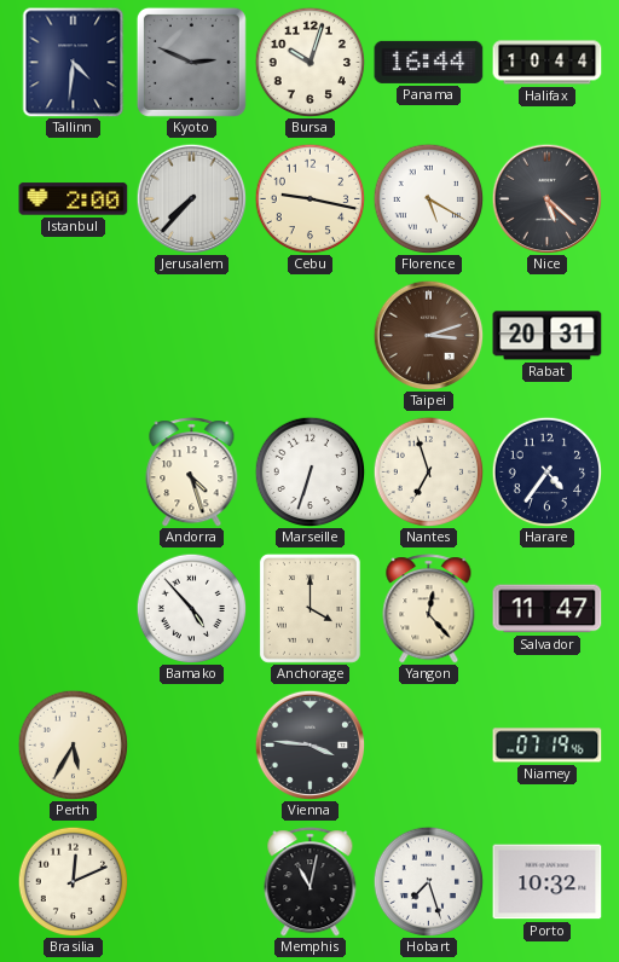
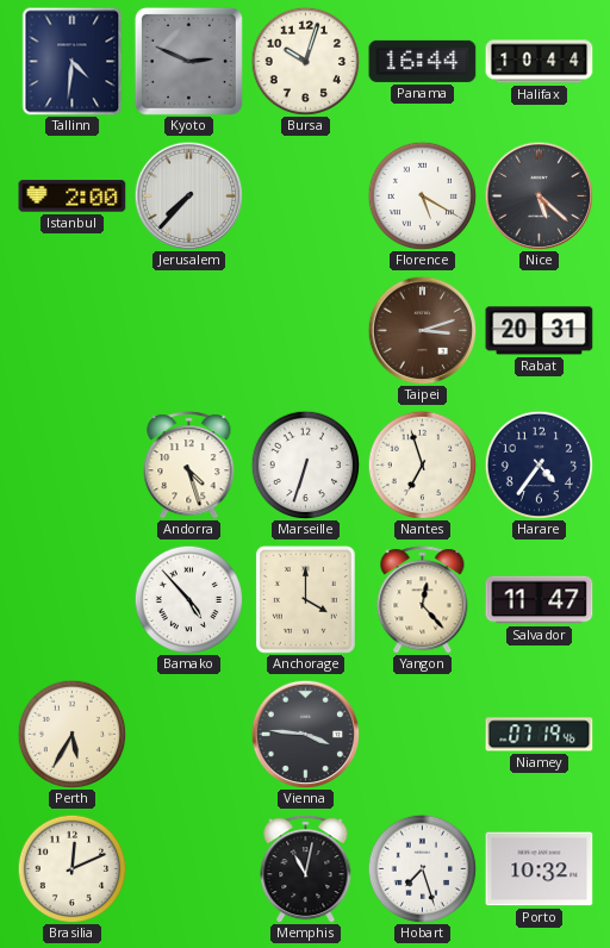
Cebu: 9:17 -> none
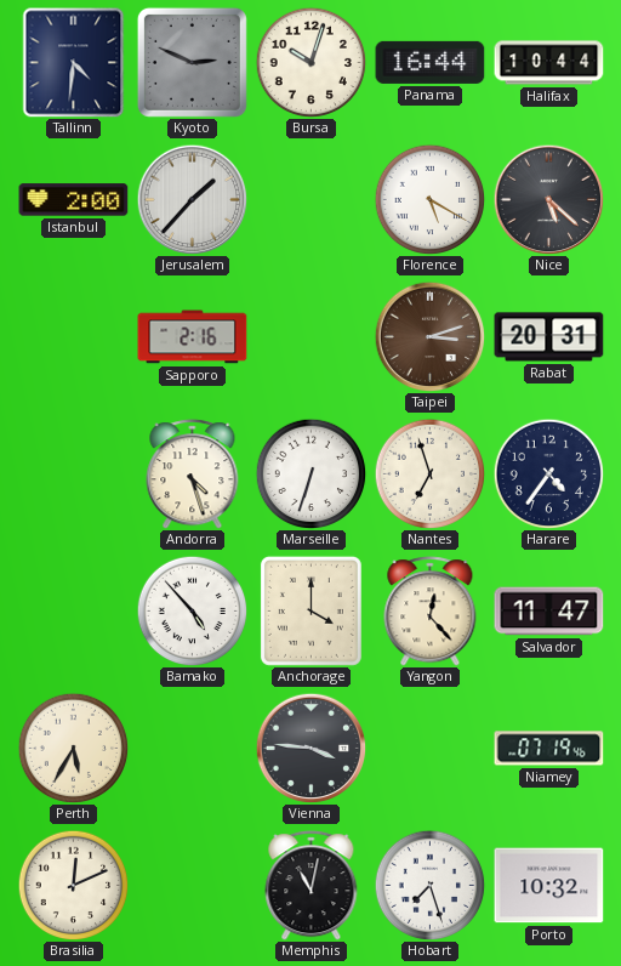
Jerusalem: 7:37 -> 1:37
Sapporo: none -> 2:16
